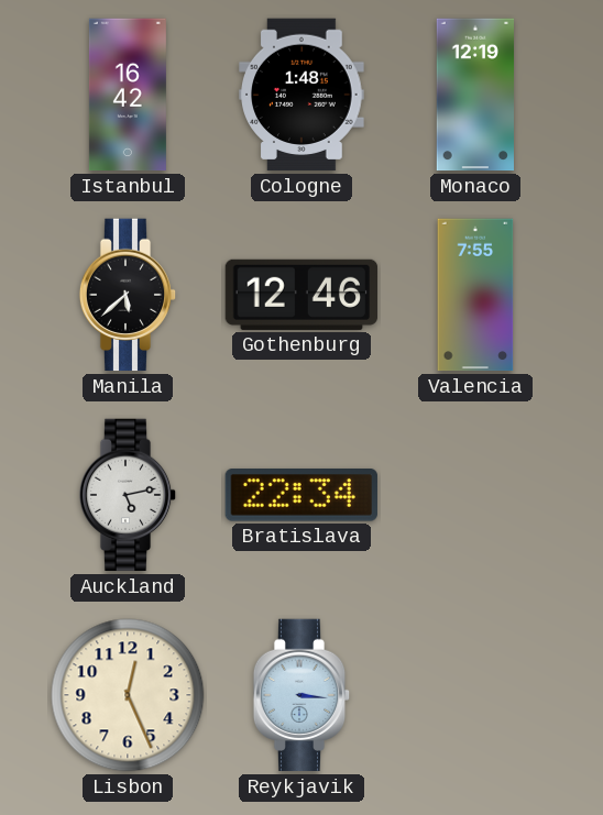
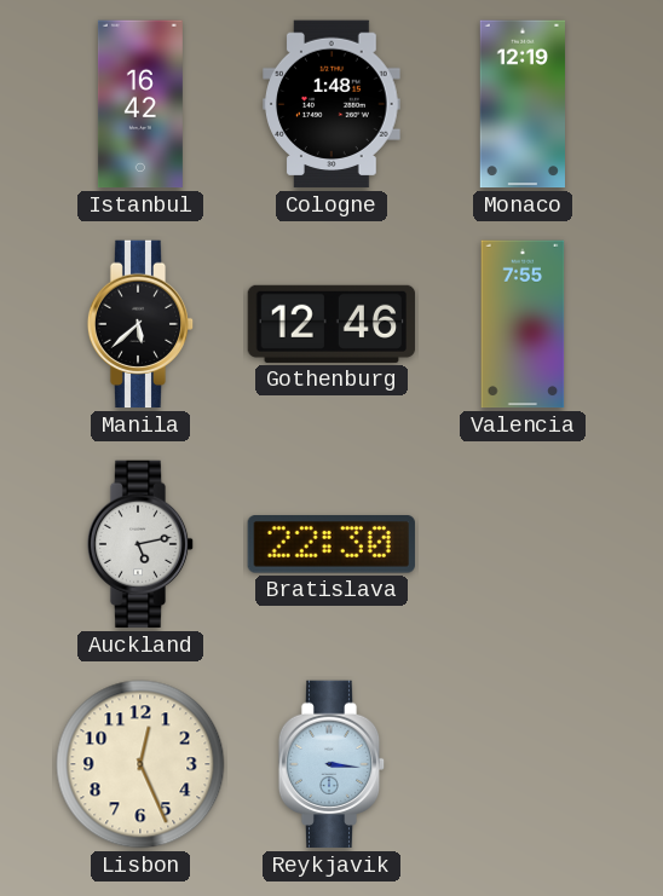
Bratislava: 22:34 -> 22:30
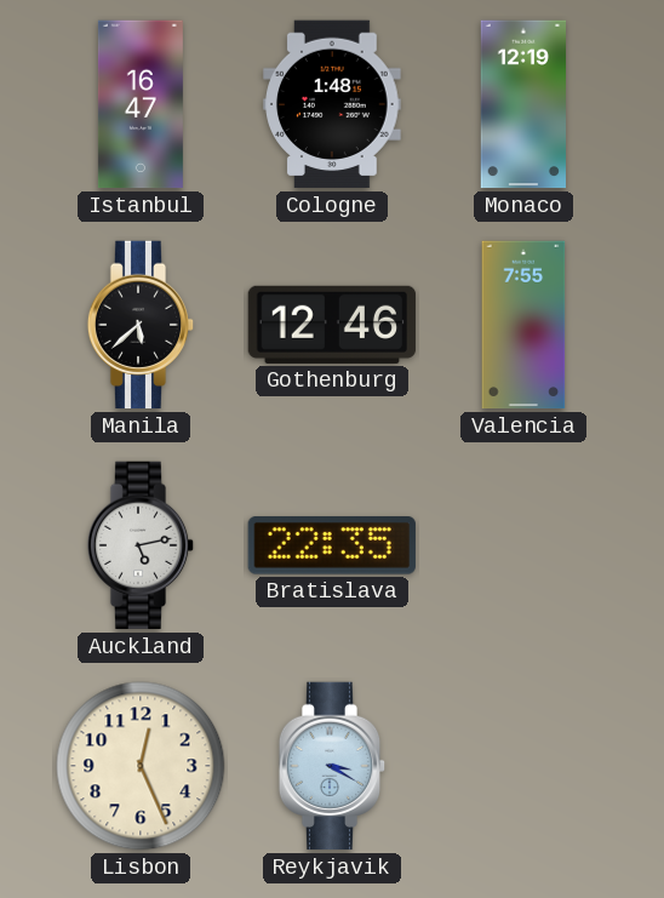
Istanbul: 16:42 -> 16:47
Bratislava: 22:30 -> 22:35
Reykjavik: 3:16 -> 3:20
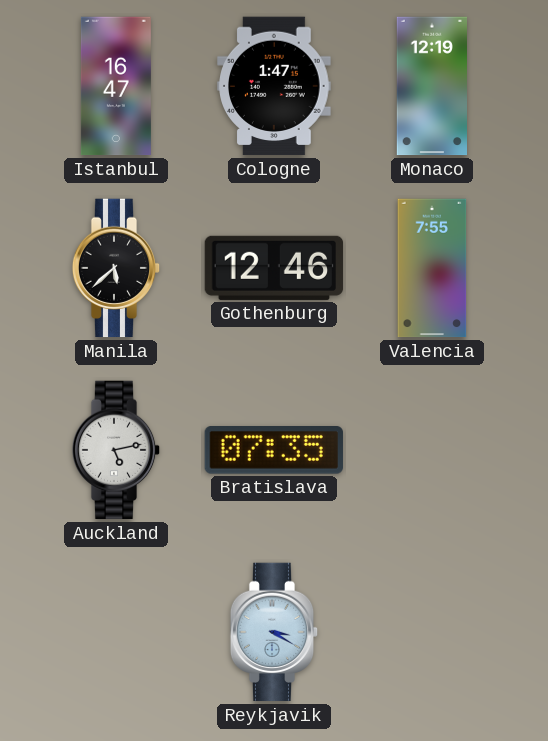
Cologne: 1:48 -> 1:47
Bratislava: 22:35 -> 07:35
Lisbon: 12:26 -> none
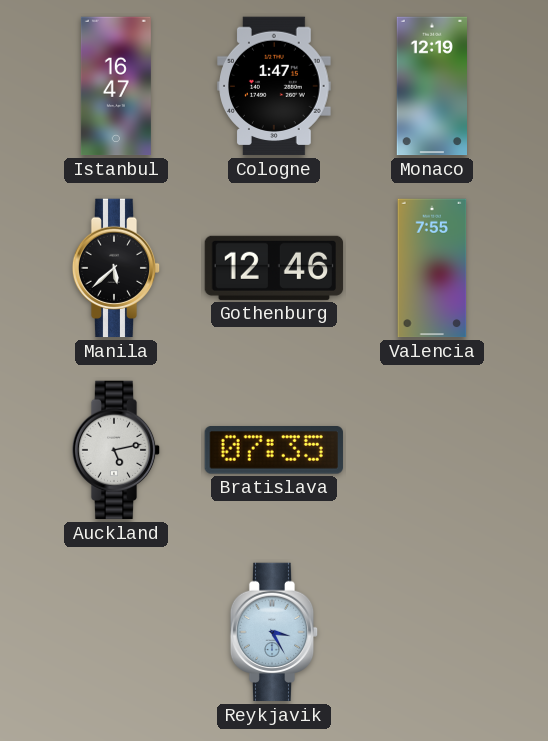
Reykjavik: 3:20 -> 3:25
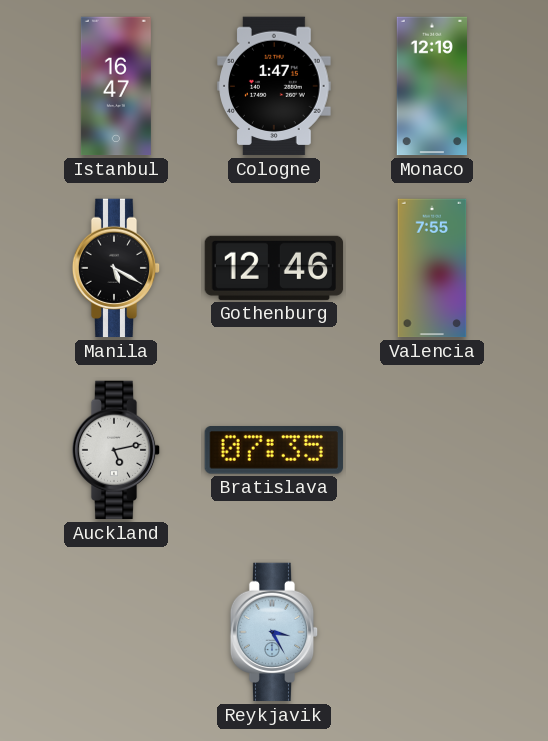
Manila: 5:38 -> 5:20
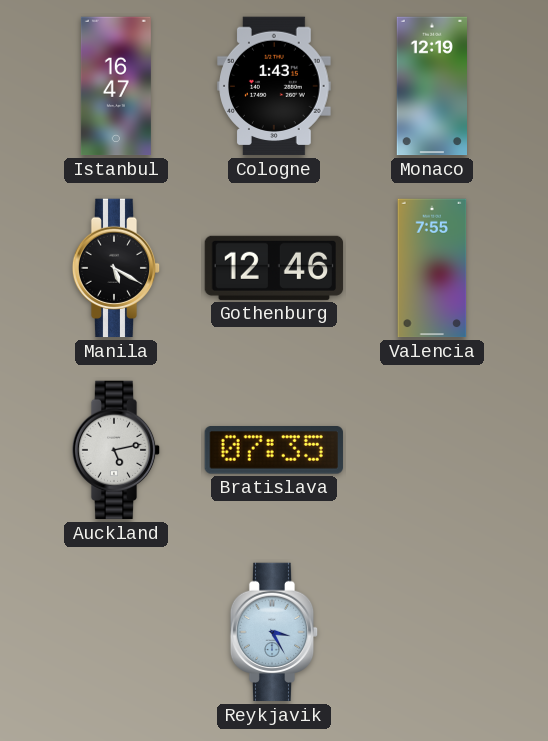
Cologne: 1:47 -> 1:43
